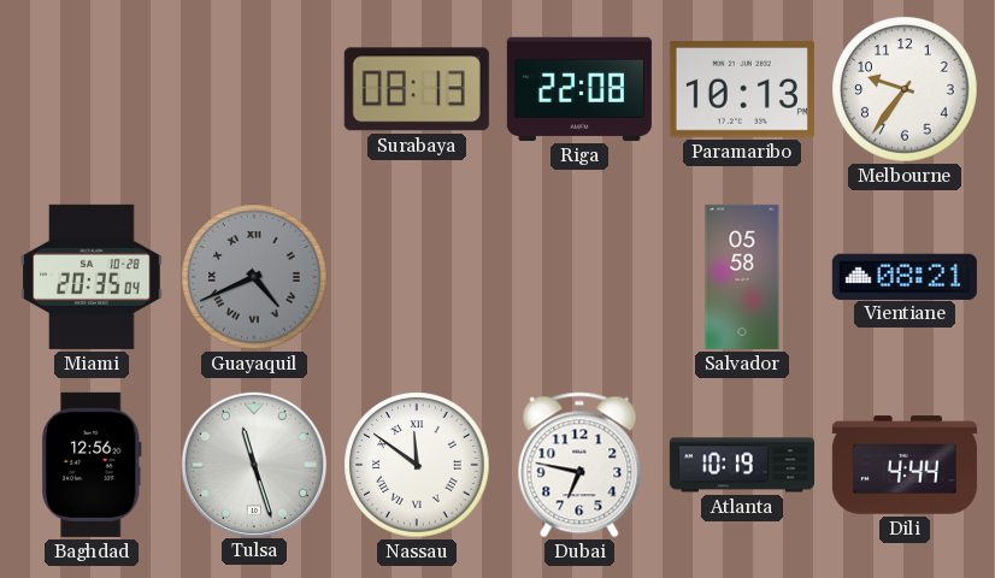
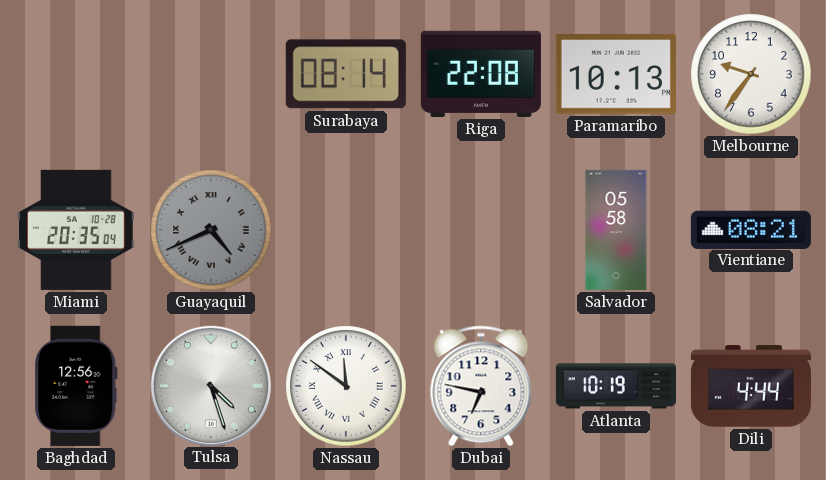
Surabaya: 08:13 -> 08:14
Tulsa: 11:27 -> 4:27
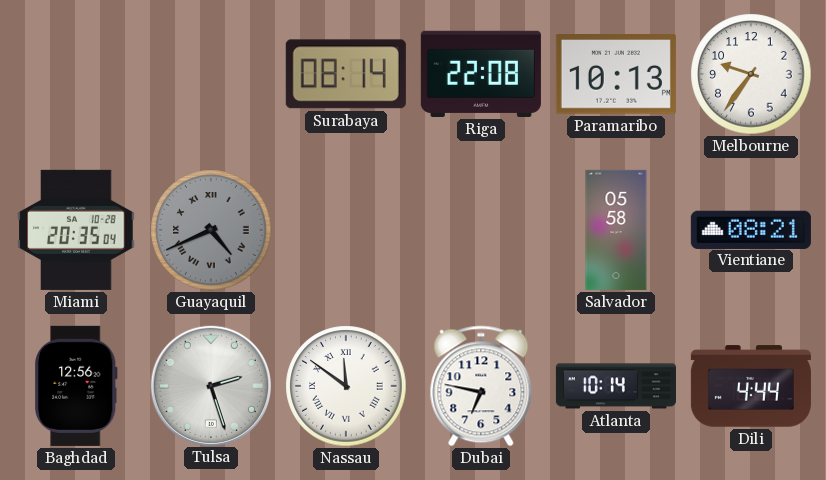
Tulsa: 4:27 -> 2:27
Atlanta: 10:19 -> 10:14
